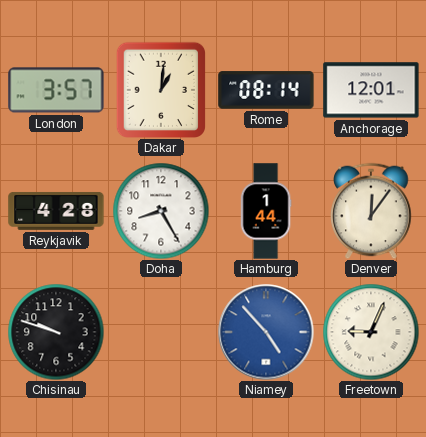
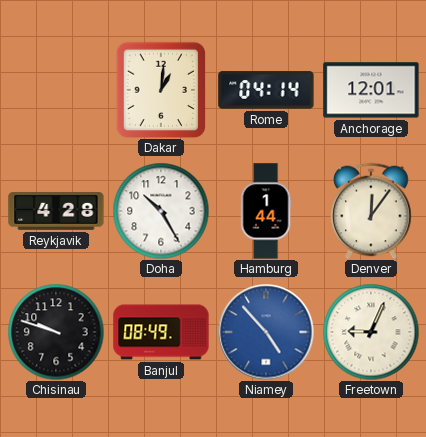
London: 3:57 -> none
Rome: 08:14 -> 04:14
Doha: 8:25 -> 10:25
Banjul: none -> 08:49
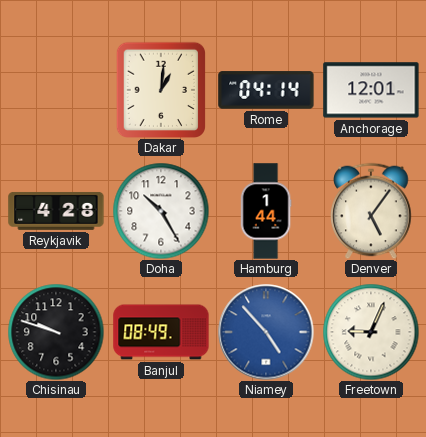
Denver: 12:06 -> 5:06
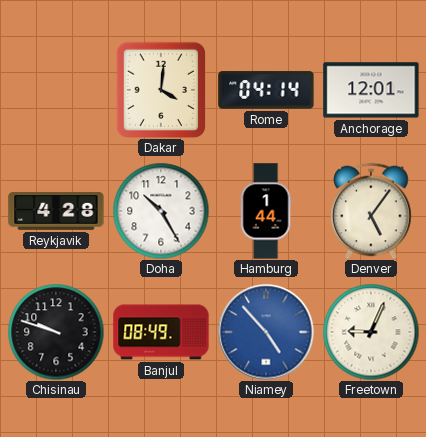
Dakar: 1:01 -> 4:01
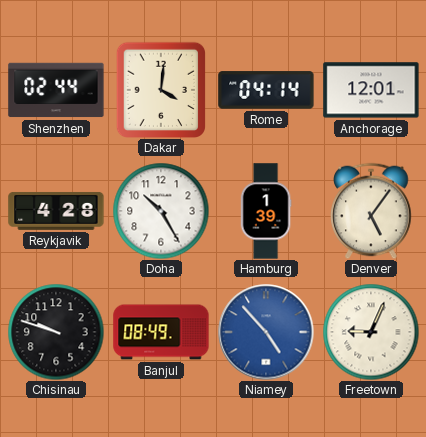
Shenzhen: none -> 02:44
Hamburg: 1:44 -> 1:39
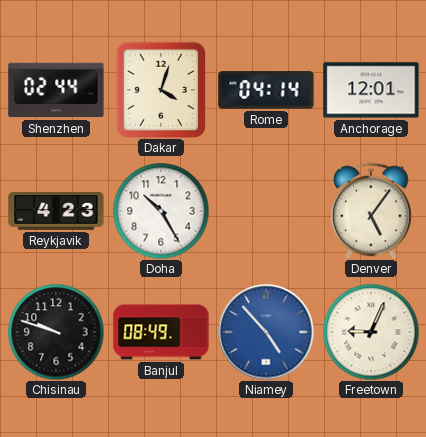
Dakar: 4:01 -> 4:03
Reykjavik: 4:28 -> 4:23
Hamburg: 1:39 -> none
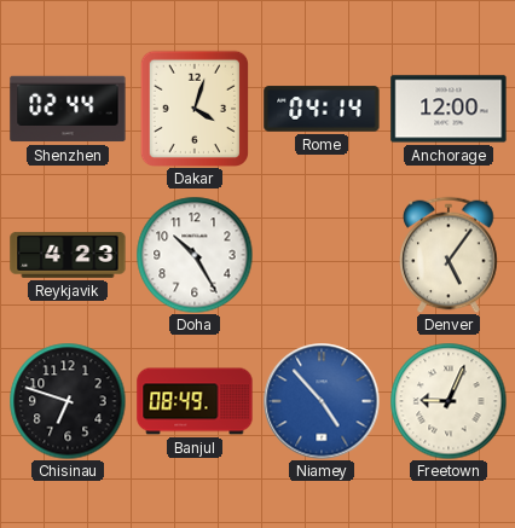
Anchorage: 12:01 -> 12:00
Chisinau: 9:48 -> 6:48
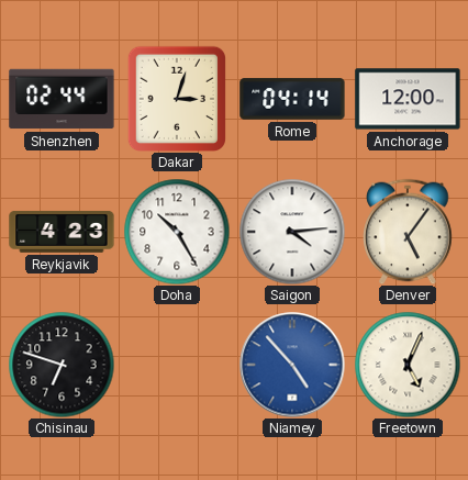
Dakar: 4:03 -> 3:03
Saigon: none -> 4:14
Banjul: 08:49 -> none
Freetown: 9:04 -> 5:04
